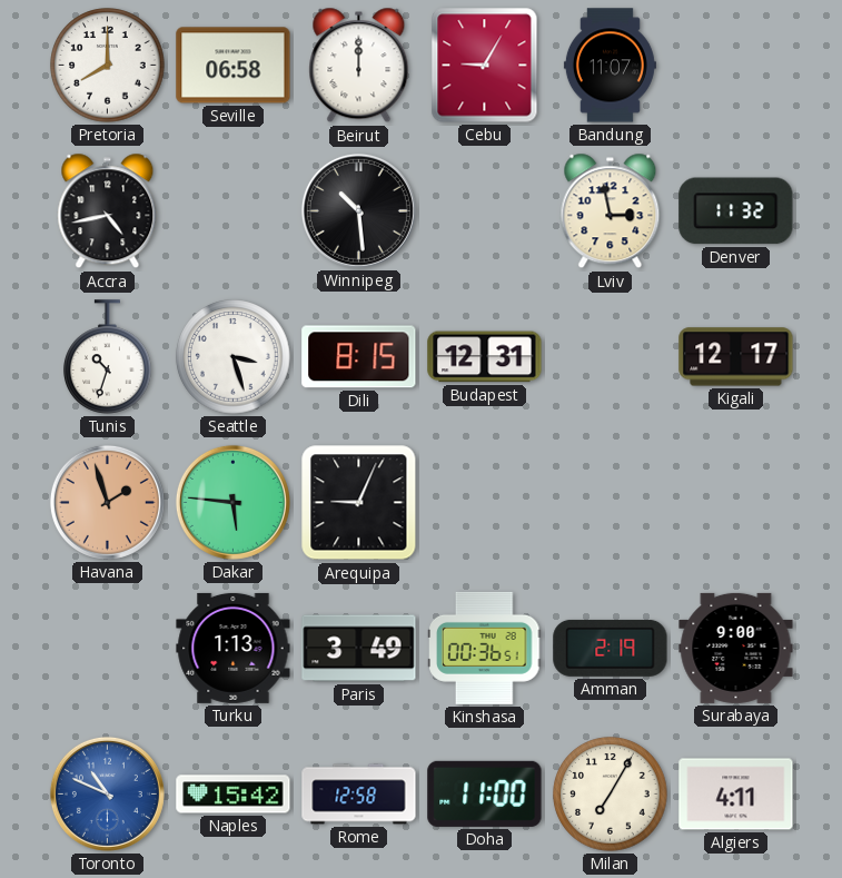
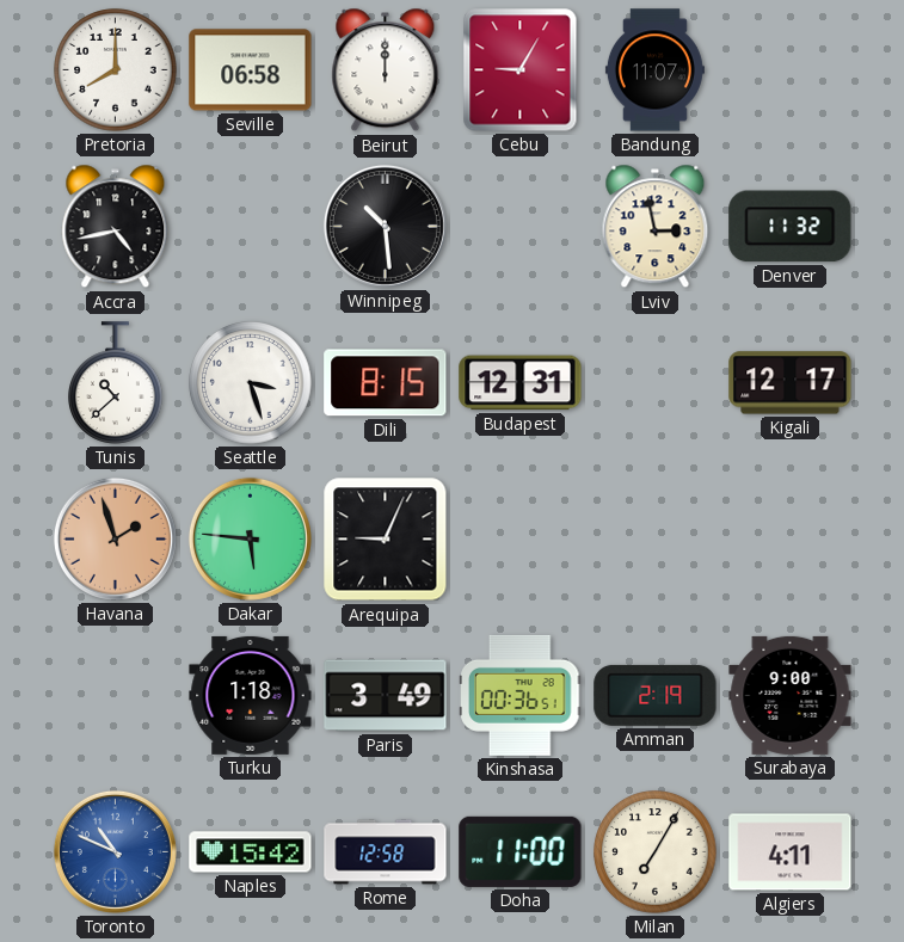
Tunis: 10:33 -> 10:38
Turku: 1:13 -> 1:18
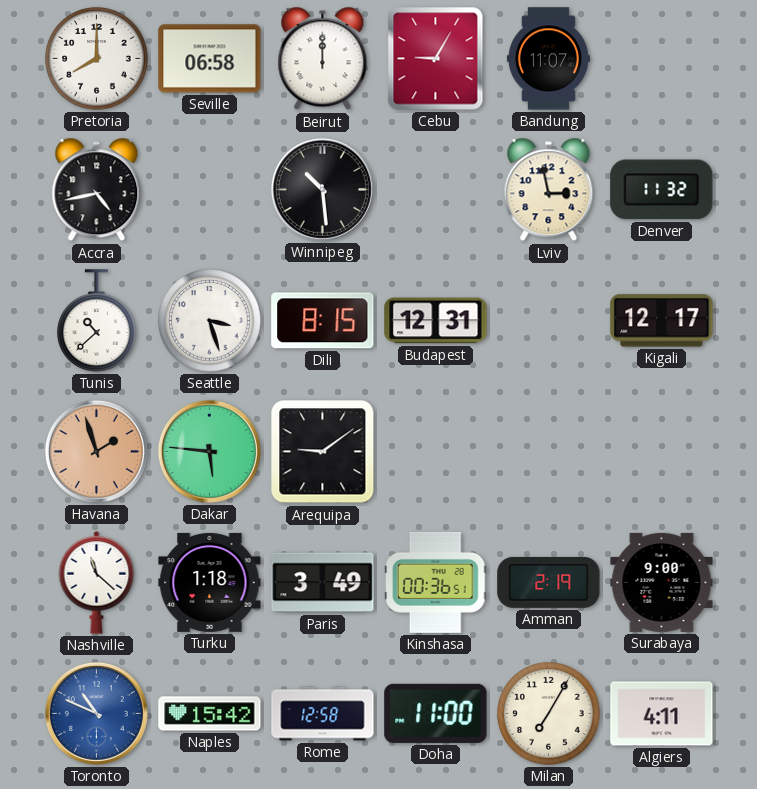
Arequipa: 9:04 -> 9:09
Nashville: none -> 11:22
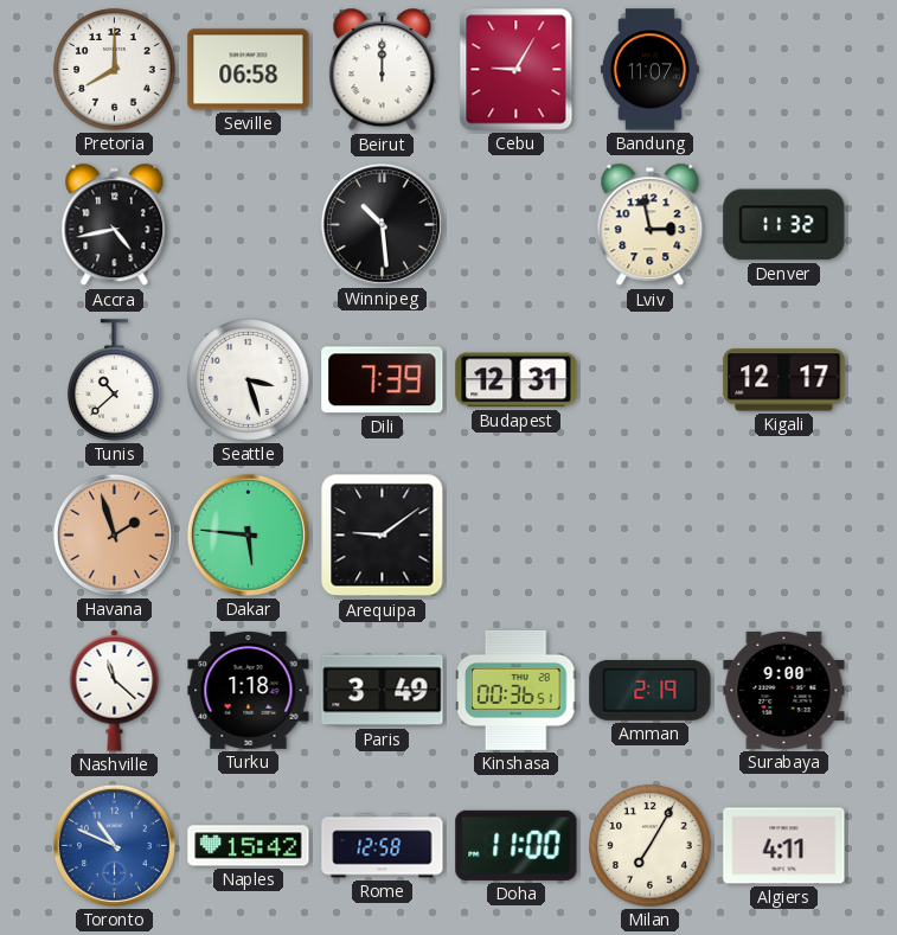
Dili: 8:15 -> 7:39
